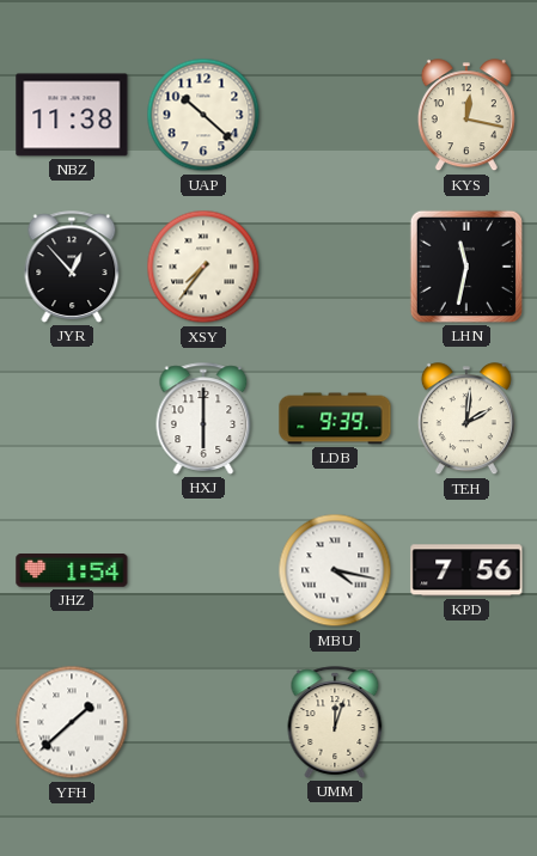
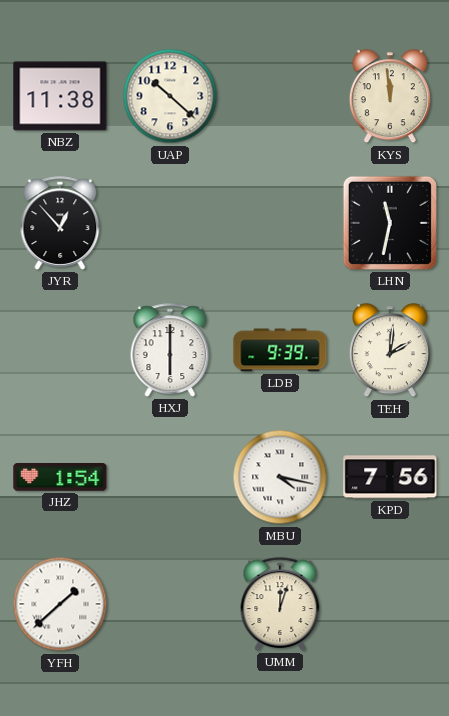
KYS: 12:17 -> 11:59
XSY: 7:36 -> none
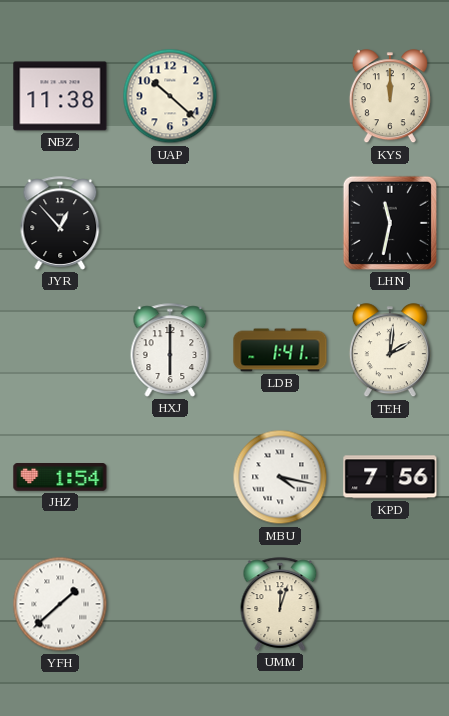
KYS: 11:59 -> 12:00
LDB: 9:39 -> 1:41
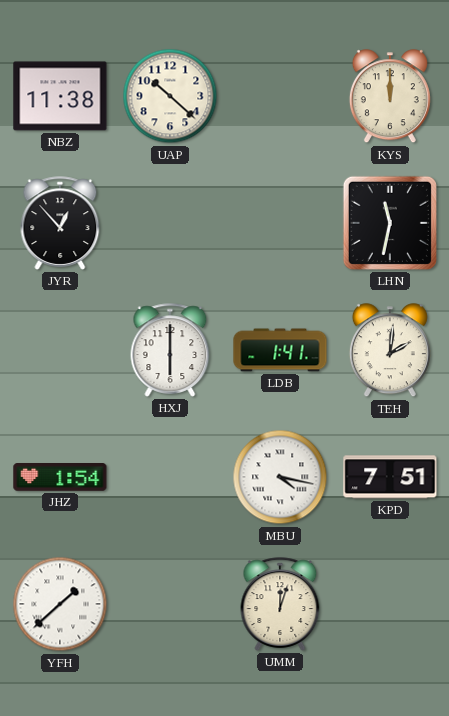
KPD: 7:56 -> 7:51
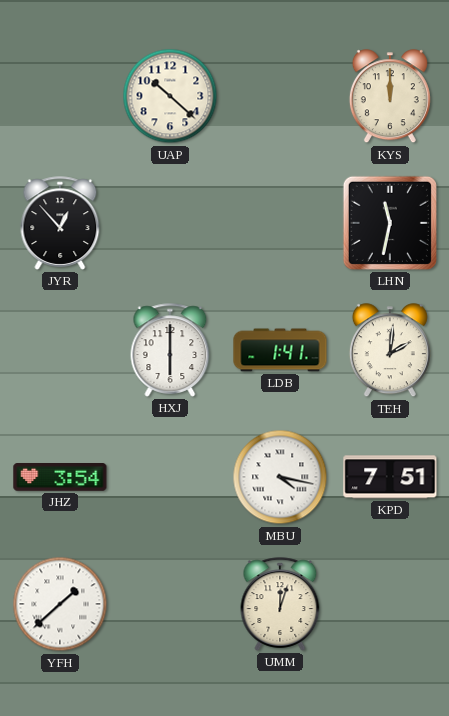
NBZ: 11:38 -> none
JHZ: 1:54 -> 3:54
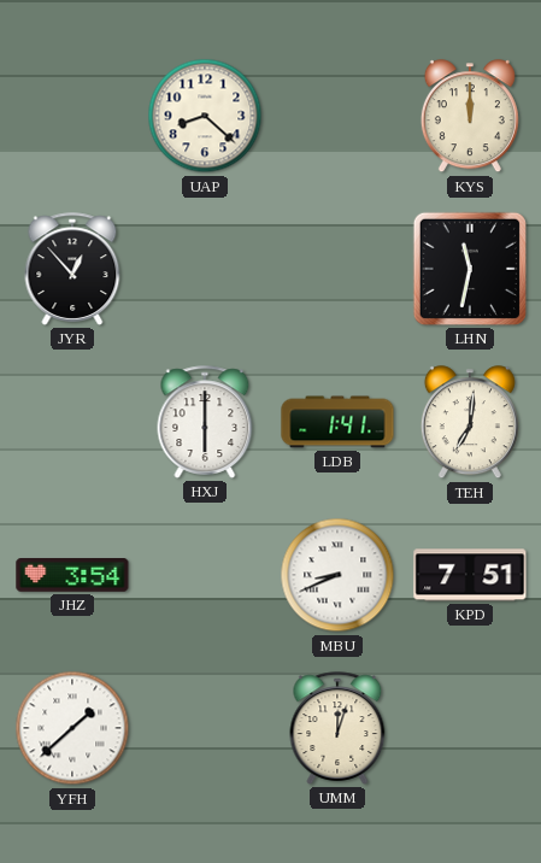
UAP: 10:22 -> 8:22
TEH: 2:01 -> 7:01
MBU: 4:17 -> 8:41
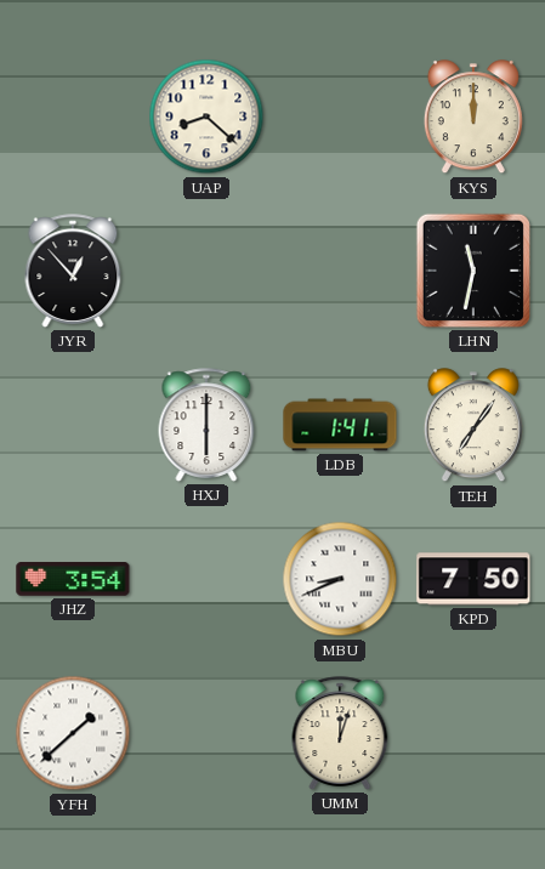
TEH: 7:01 -> 7:06
KPD: 7:51 -> 7:50
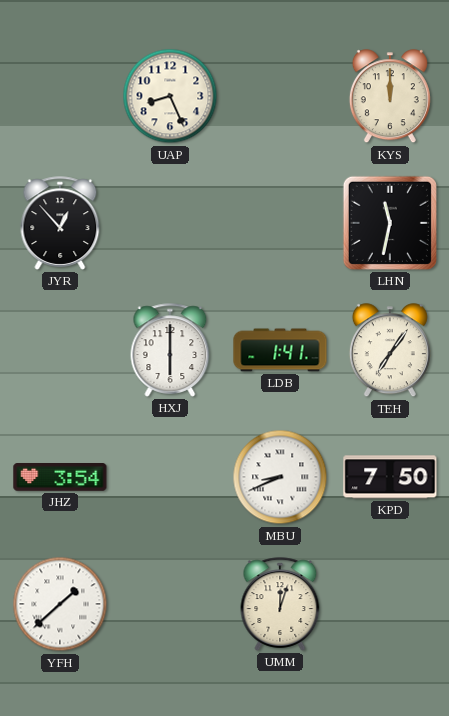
UAP: 8:22 -> 8:26
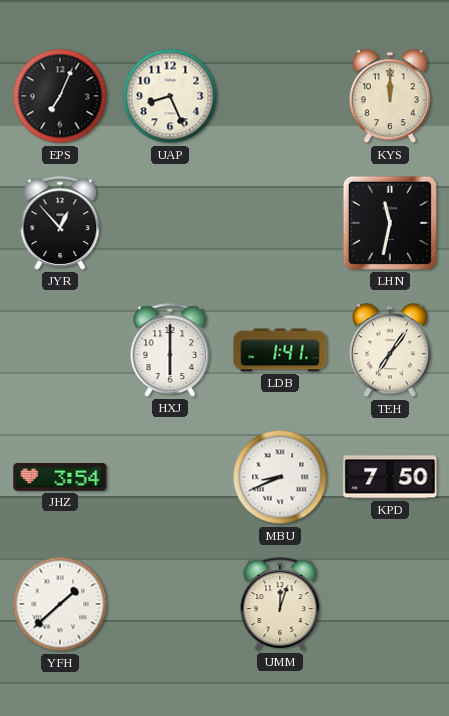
EPS: none -> 7:04
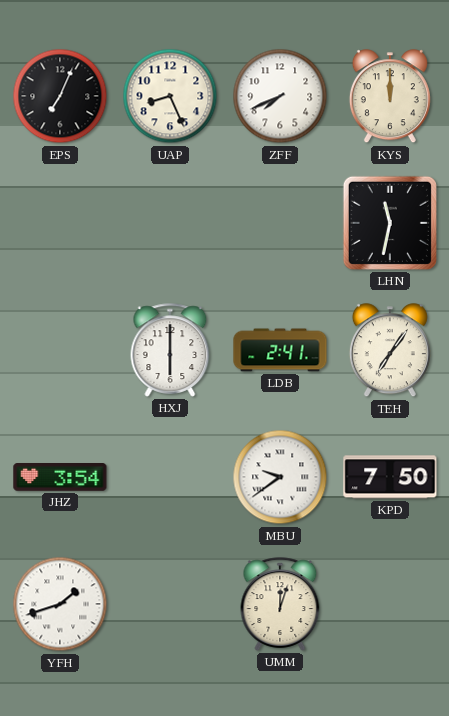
ZFF: none -> 7:41
JYR: 12:53 -> none
LDB: 1:41 -> 2:41
MBU: 8:41 -> 9:39
YFH: 1:38 -> 1:42
